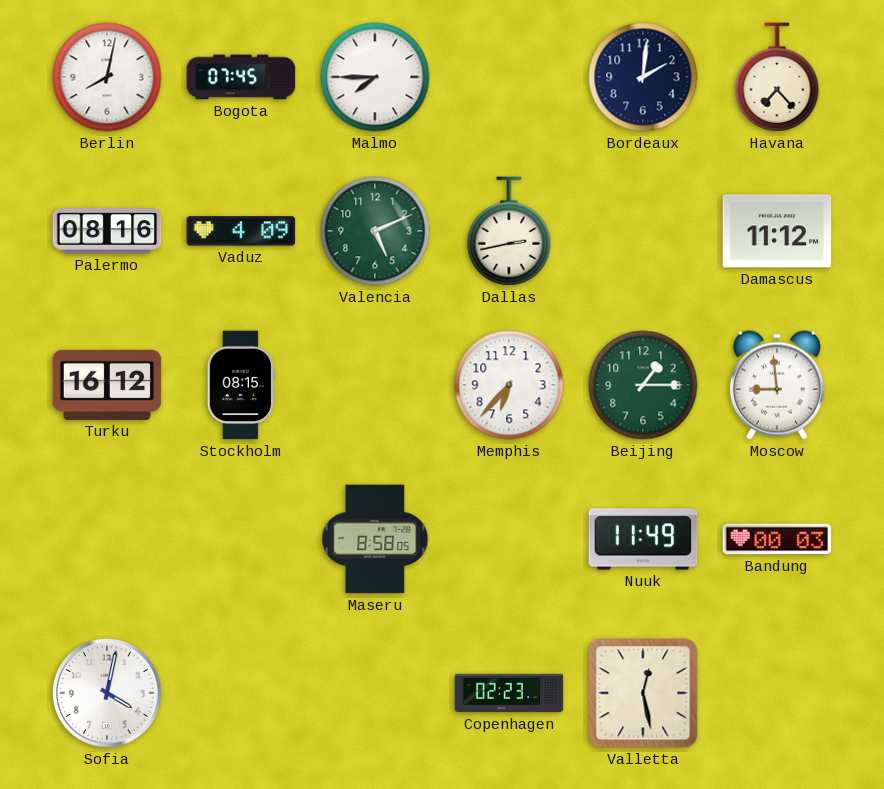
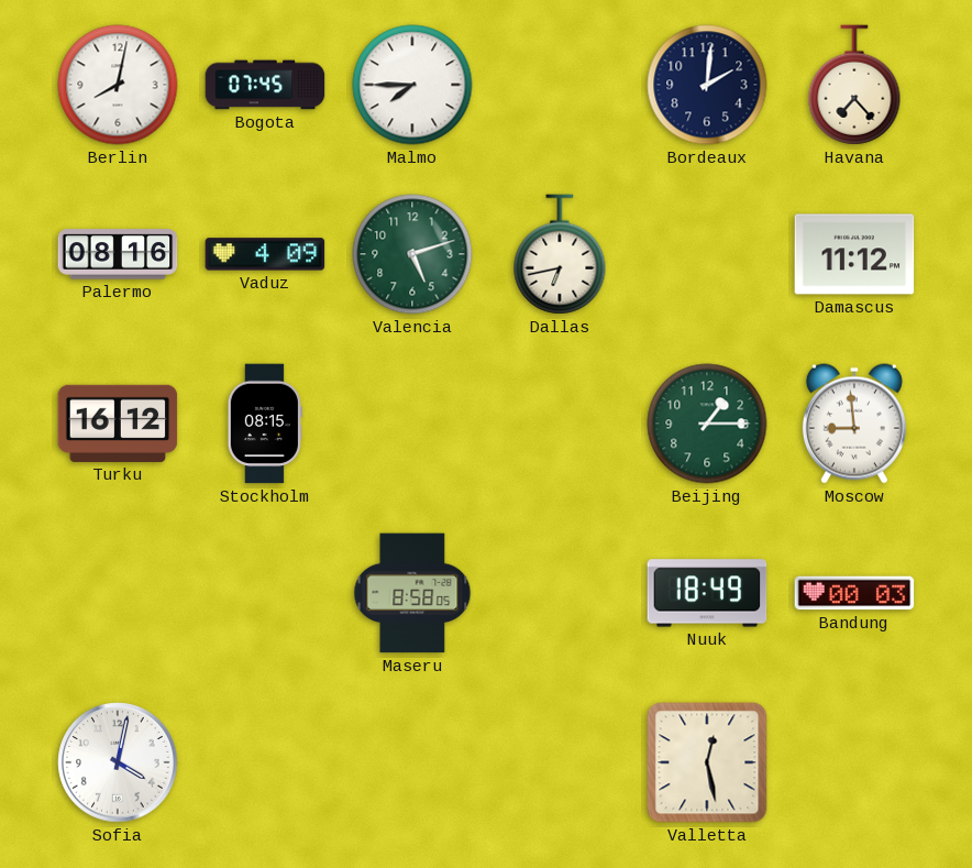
Valencia: 5:11 -> 5:12
Dallas: 2:43 -> 6:43
Memphis: 6:37 -> none
Nuuk: 11:49 -> 18:49
Copenhagen: 02:23 -> none
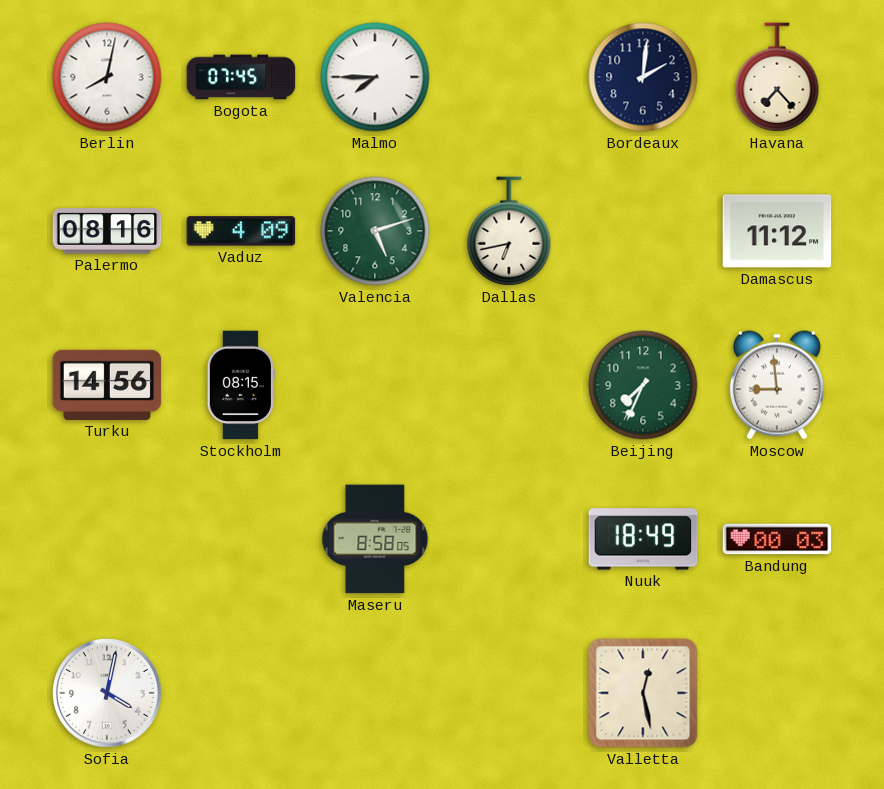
Turku: 16:12 -> 14:56
Beijing: 1:15 -> 7:34
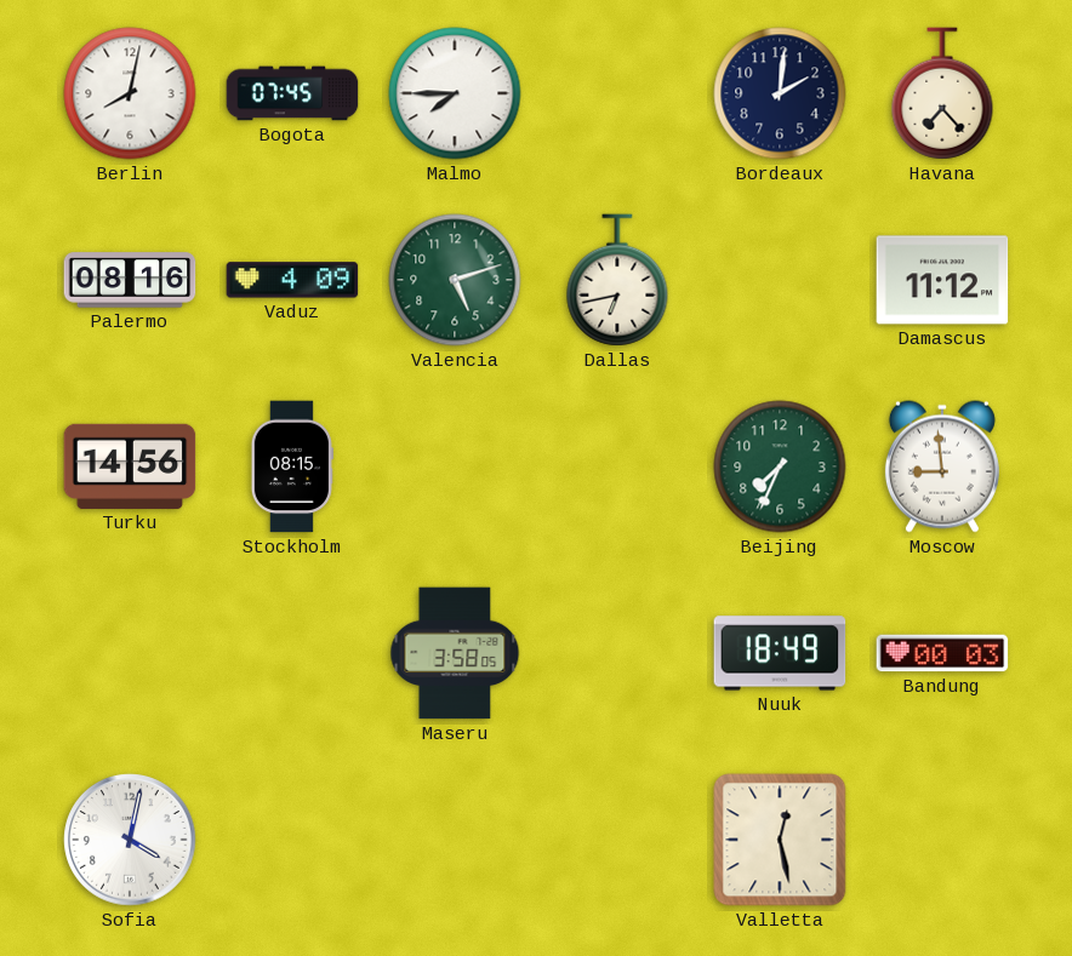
Maseru: 8:58 -> 3:58
